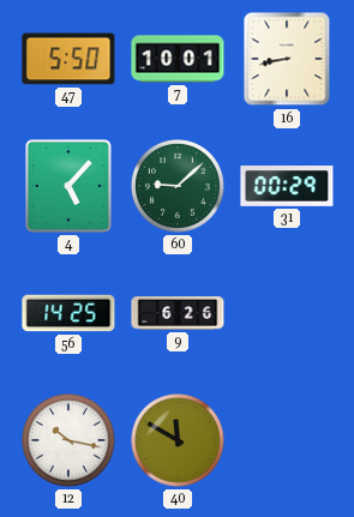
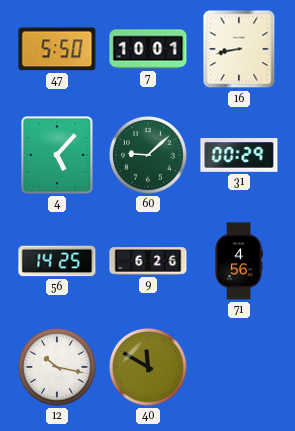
71: none -> 4:56
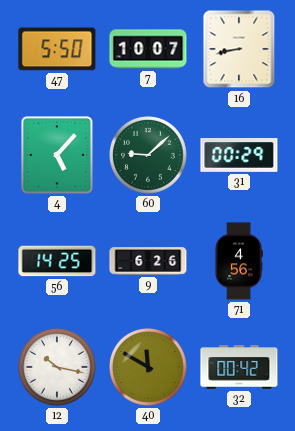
7: 10:01 -> 10:07
32: none -> 00:42
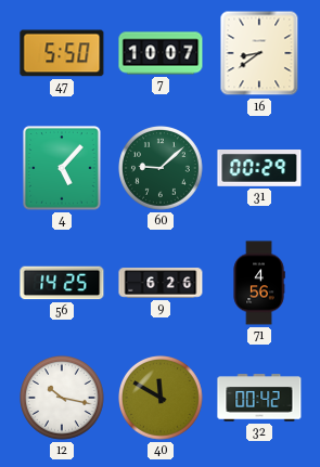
16: 8:43 -> 8:39
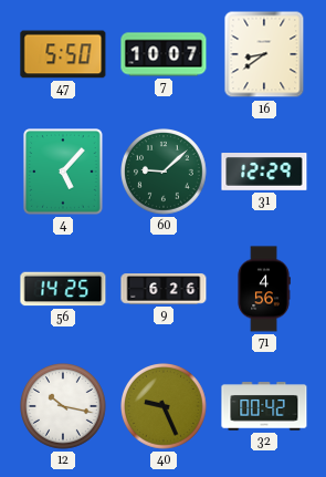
31: 00:29 -> 12:29
40: 11:50 -> 9:26
